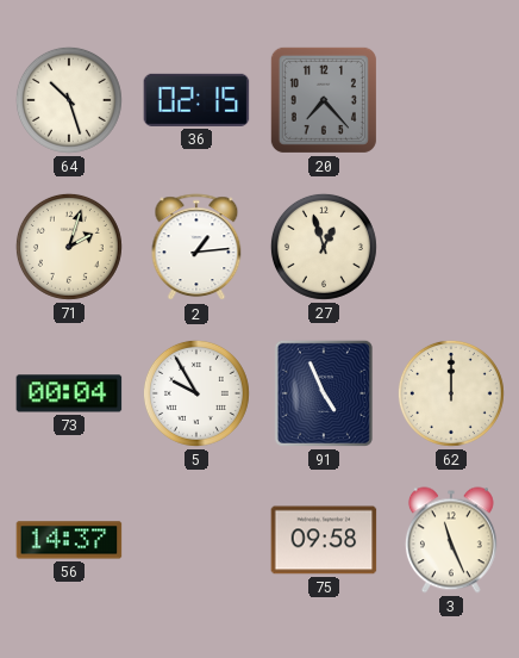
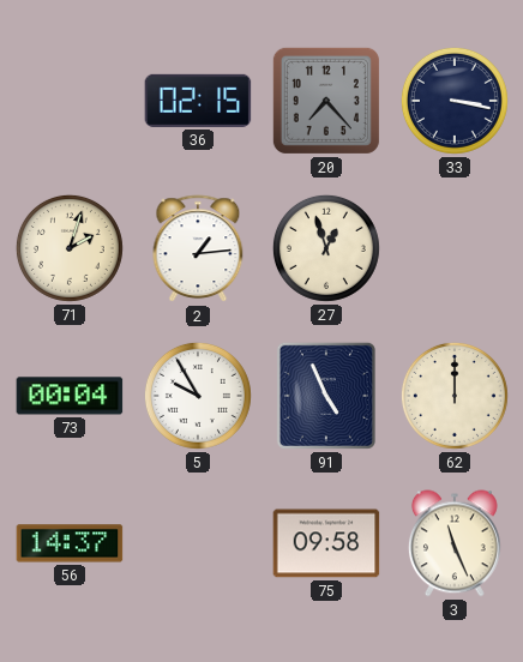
64: 10:27 -> none
33: none -> 3:17
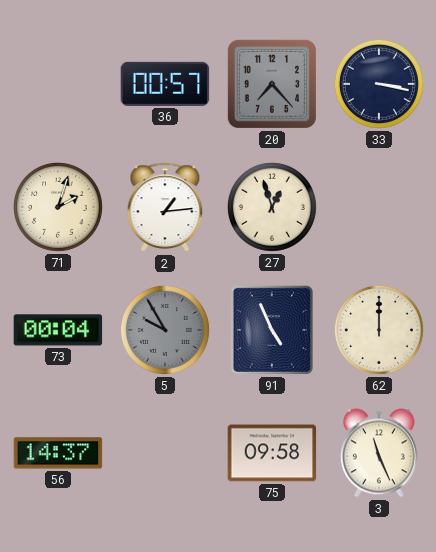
36: 02:15 -> 00:57
5 dial: white -> grey
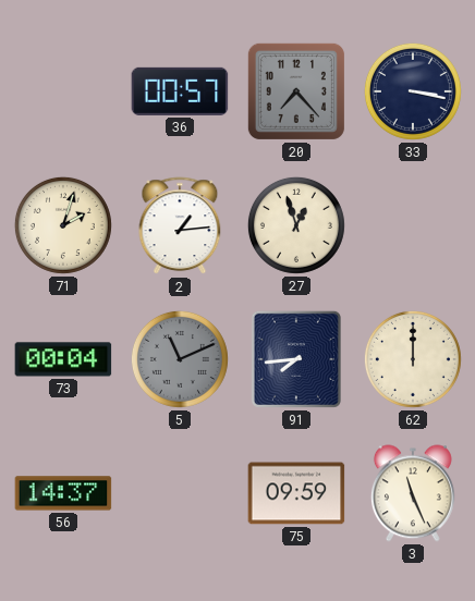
5: 9:55 -> 11:11
91: 4:56 -> 7:44
75: 09:58 -> 09:59
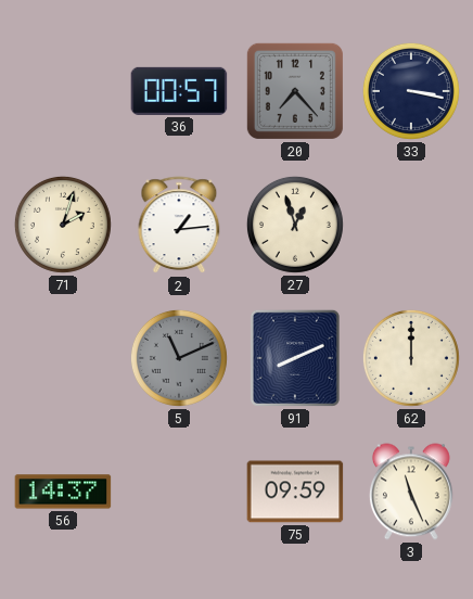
73: 00:04 -> none
91: 7:44 -> 8:11
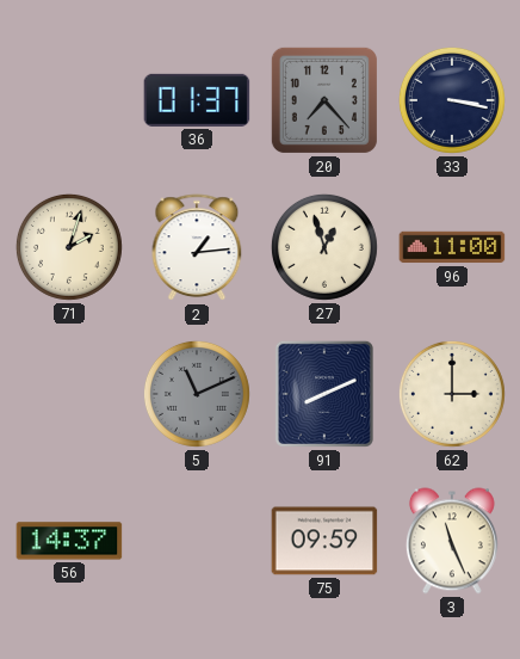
36: 00:57 -> 01:37
96: none -> 11:00
62: 12:00 -> 3:00
